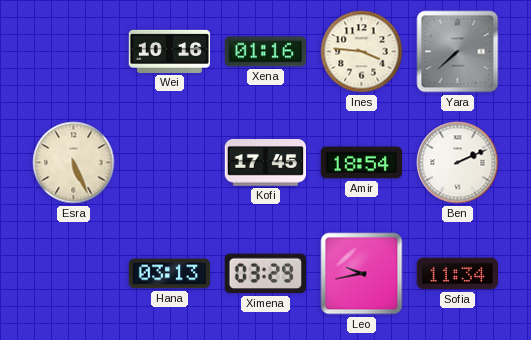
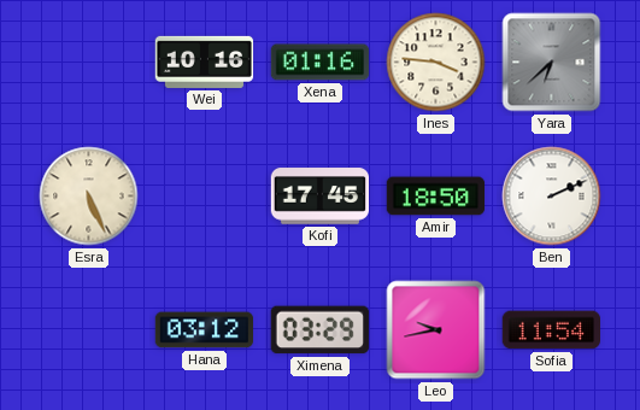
Yara: 7:38 -> 6:38
Amir: 18:54 -> 18:50
Hana: 03:13 -> 03:12
Sofia: 11:34 -> 11:54
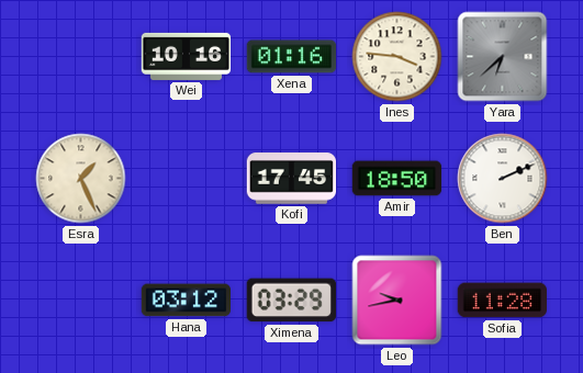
Esra: 5:26 -> 1:26
Sofia: 11:54 -> 11:28
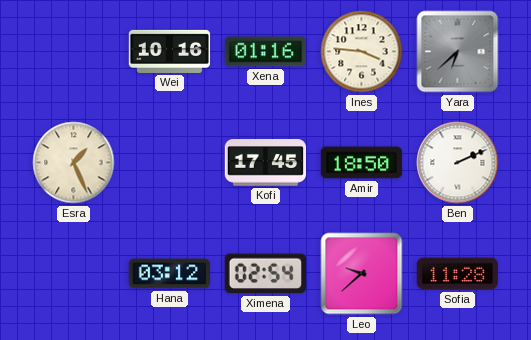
Ximena: 03:29 -> 02:54
Leo: 9:43 -> 9:38
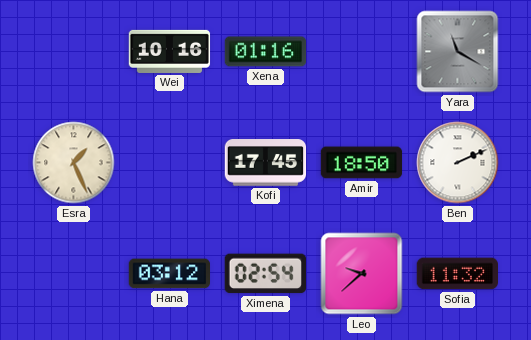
Ines: 3:46 -> none
Yara: 6:38 -> 11:20
Sofia: 11:28 -> 11:32
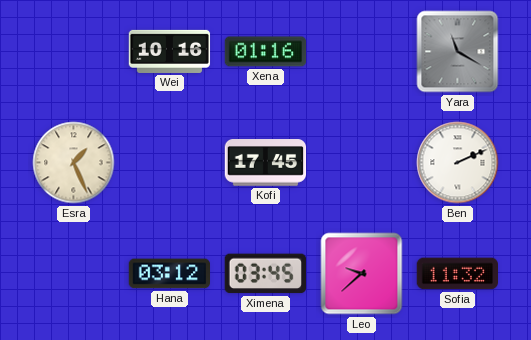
Amir: 18:50 -> none
Ximena: 02:54 -> 03:45
